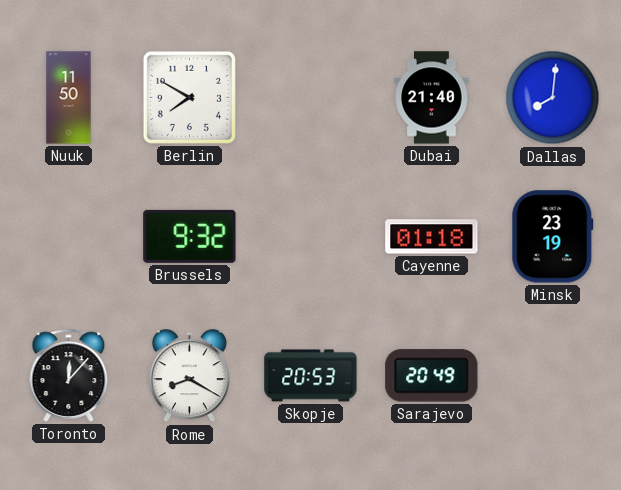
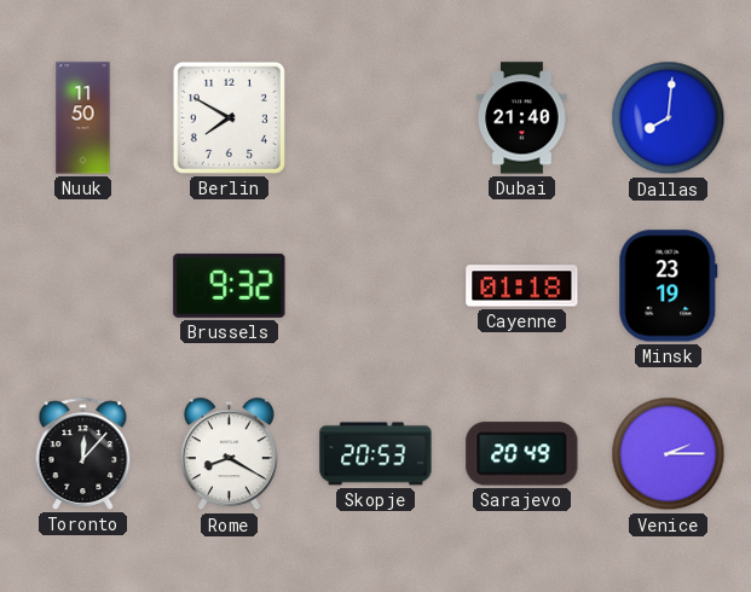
Venice: none -> 2:15
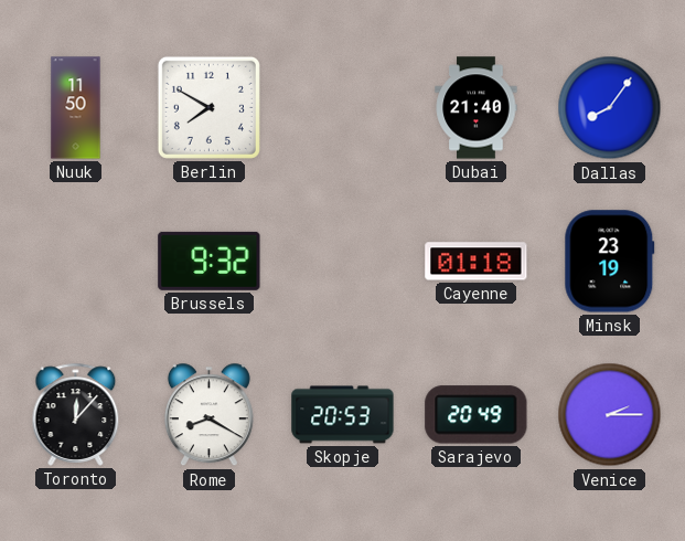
Dallas: 8:01 -> 8:06
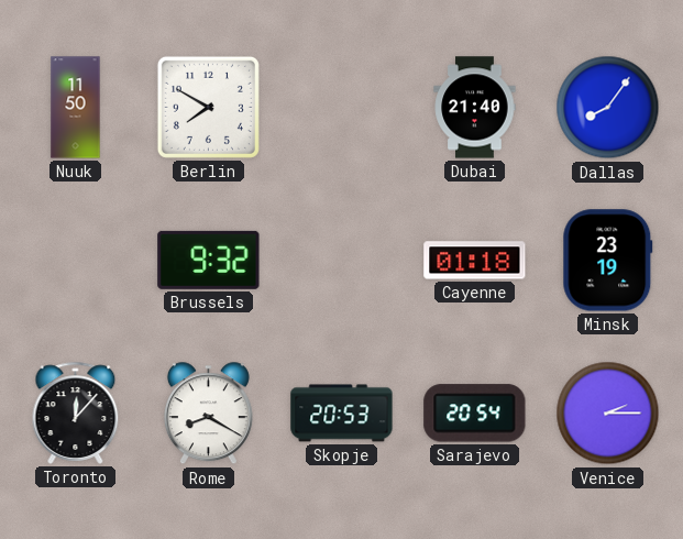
Sarajevo: 20:49 -> 20:54
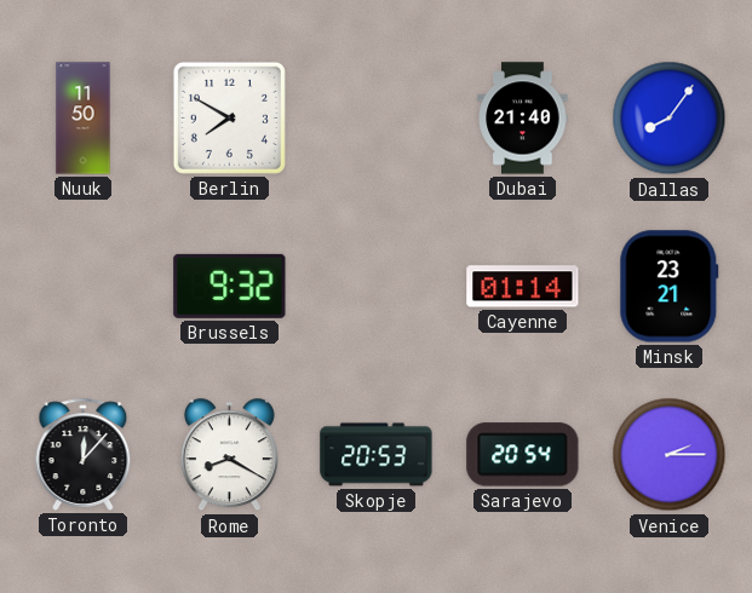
Cayenne: 01:18 -> 01:14
Minsk: 23:19 -> 23:21
